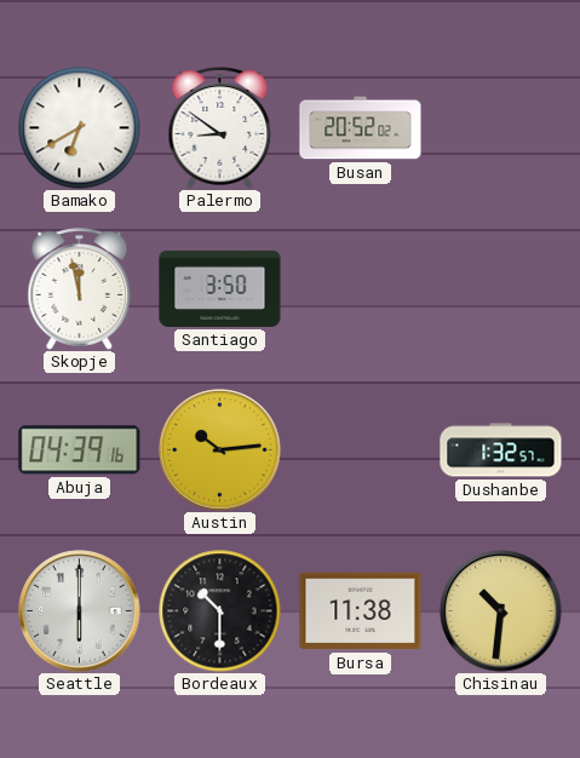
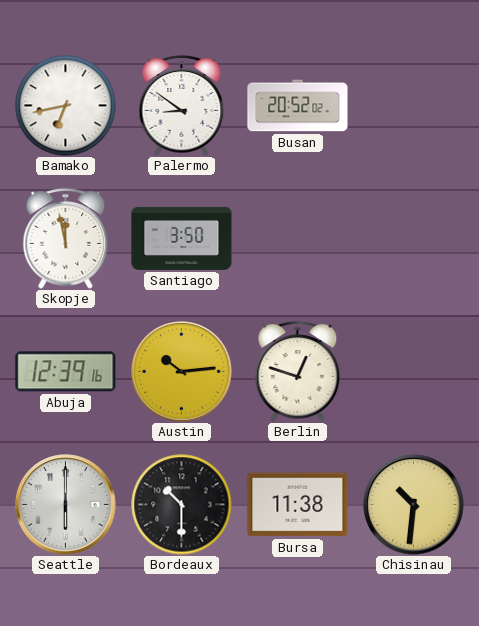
Bamako: 6:40 -> 6:43
Abuja: 04:39 -> 12:39
Berlin: none -> 12:48
Dushanbe: 1:32 -> none
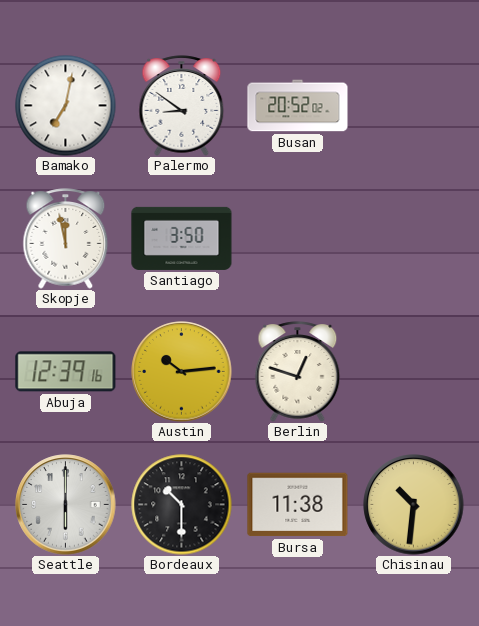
Bamako: 6:43 -> 7:02
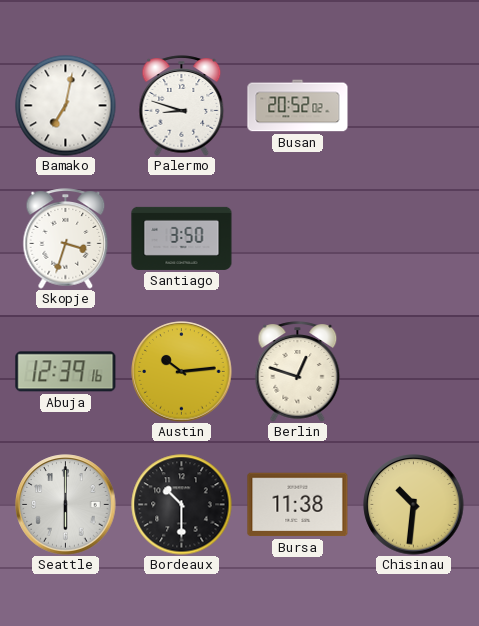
Palermo: 8:51 -> 8:48
Skopje: 11:58 -> 3:33
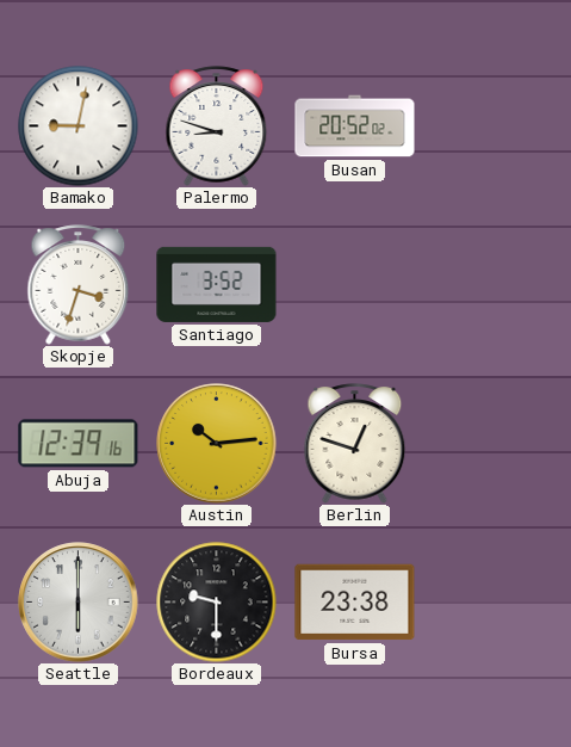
Bamako: 7:02 -> 9:02
Santiago: 3:50 -> 3:52
Bordeaux: 10:30 -> 9:30
Bursa: 11:38 -> 23:38
Chisinau: 10:31 -> none
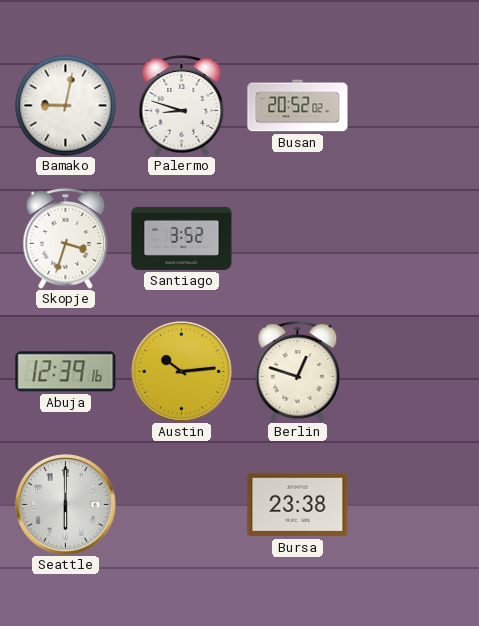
Bordeaux: 9:30 -> none
